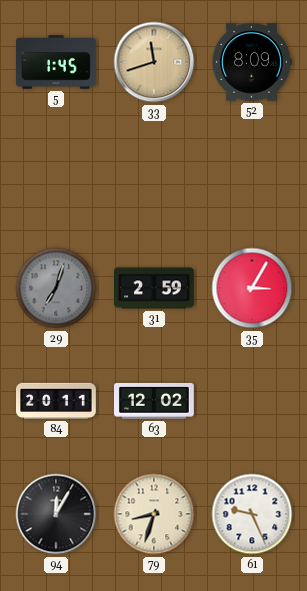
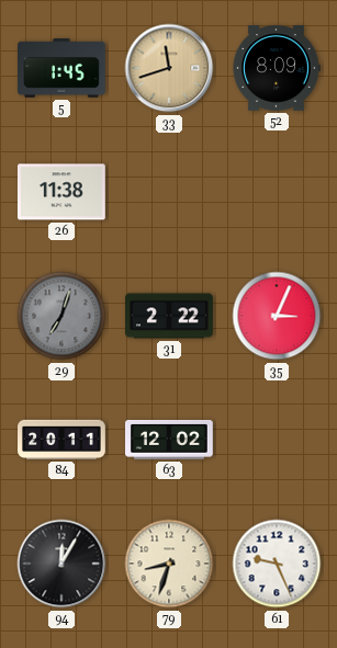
26: none -> 11:38
31: 2:59 -> 2:22
35: 3:05 -> 3:04
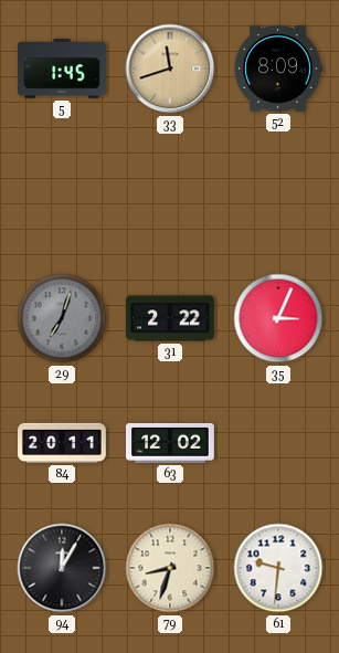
26: 11:38 -> none
61: 9:26 -> 9:31
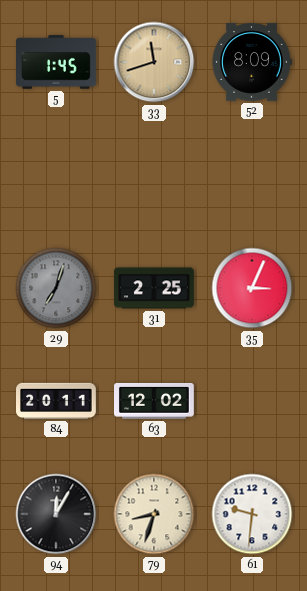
31: 2:22 -> 2:25
